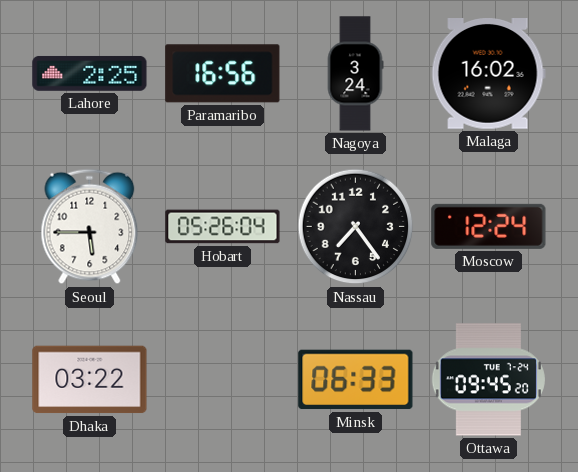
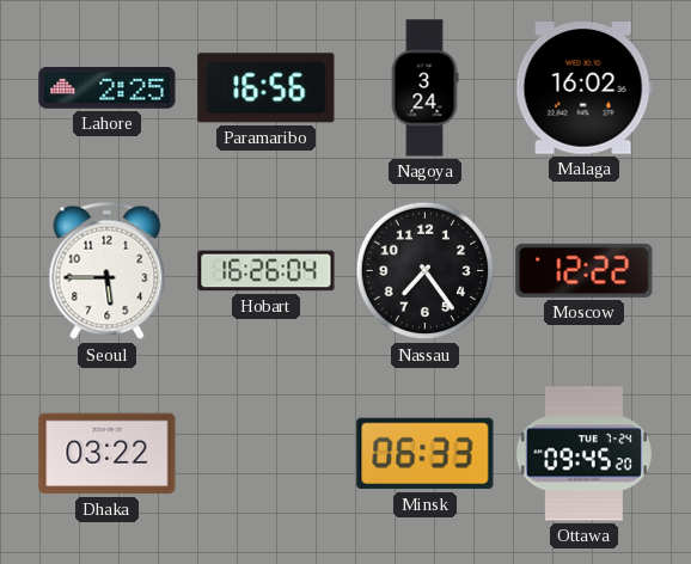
Hobart: 05:26 -> 16:26
Moscow: 12:24 -> 12:22
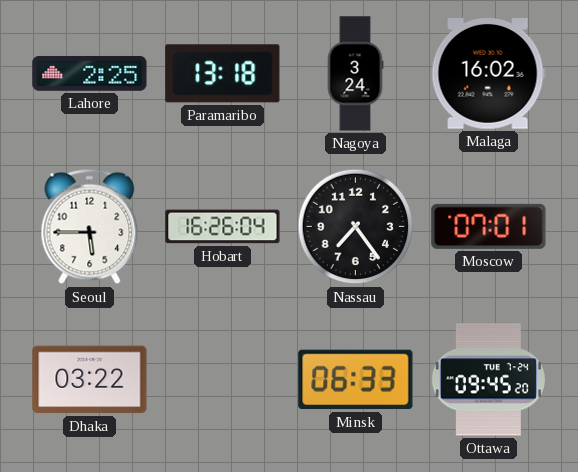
Paramaribo: 16:56 -> 13:18
Moscow: 12:22 -> 07:01
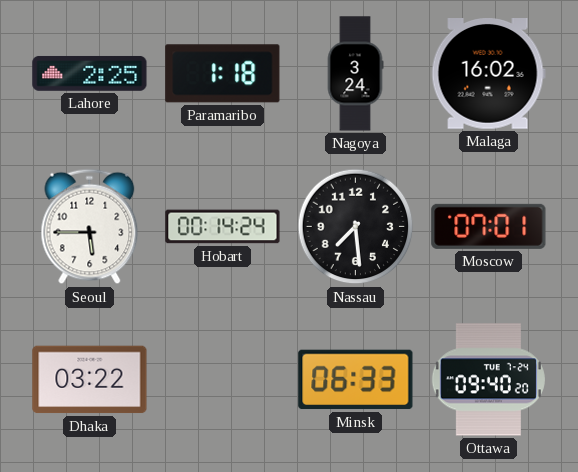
Paramaribo: 13:18 -> 1:18
Hobart: 16:26 -> 00:14
Nassau: 7:24 -> 7:29
Ottawa: 09:45 -> 09:40
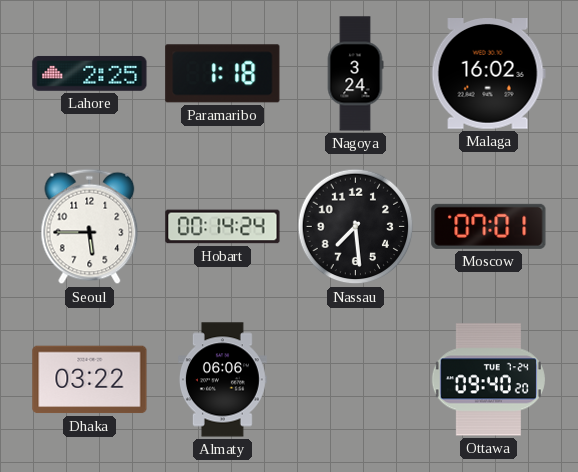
Almaty: none -> 06:06
Minsk: 06:33 -> none
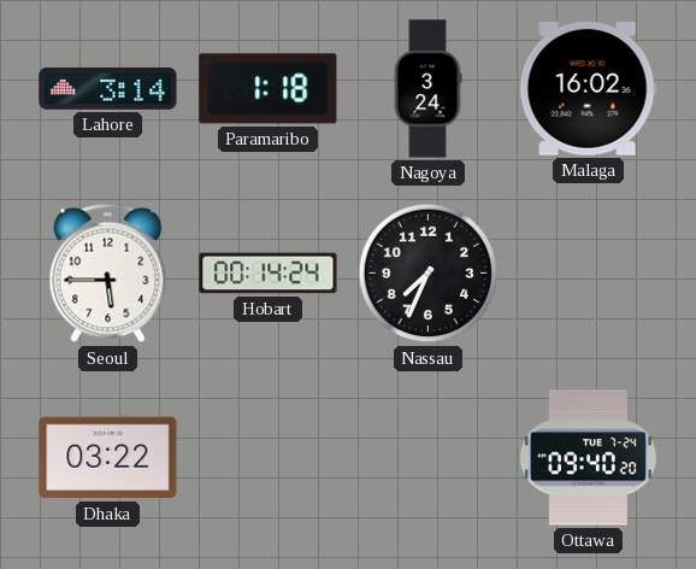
Lahore: 2:25 -> 3:14
Nassau: 7:29 -> 7:34
Moscow: 07:01 -> none
Almaty: 06:06 -> none
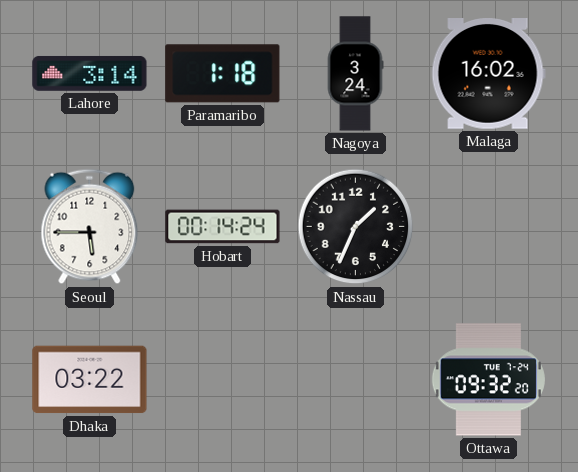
Nassau: 7:34 -> 1:34
Ottawa: 09:40 -> 09:32
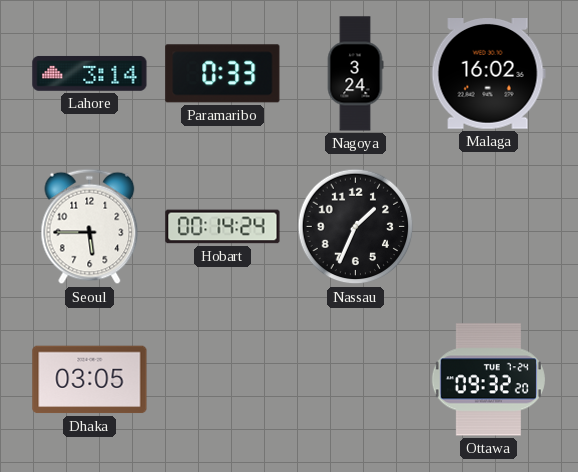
Paramaribo: 1:18 -> 0:33
Dhaka: 03:22 -> 03:05
